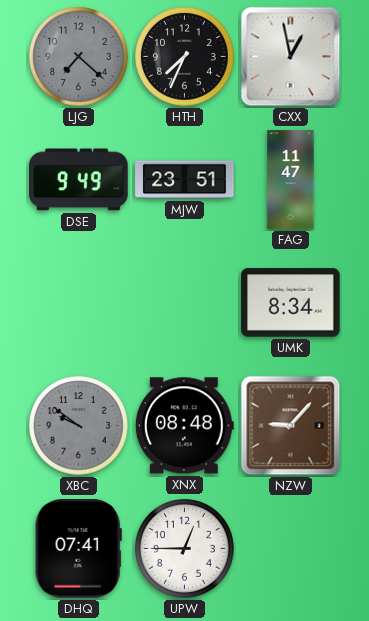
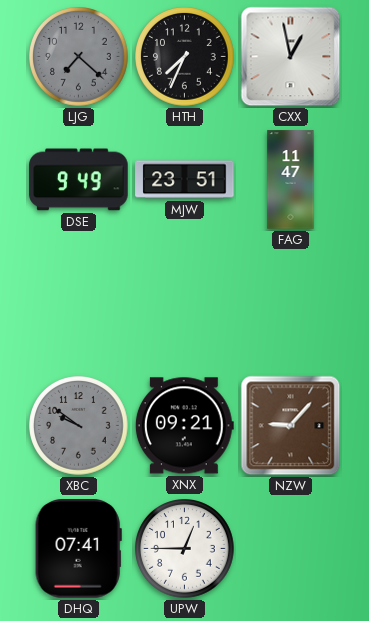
UMK: 8:34 -> none
XNX: 08:48 -> 09:21
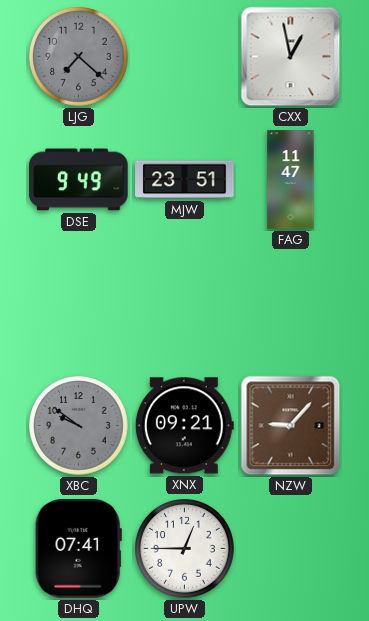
HTH: 7:34 -> none
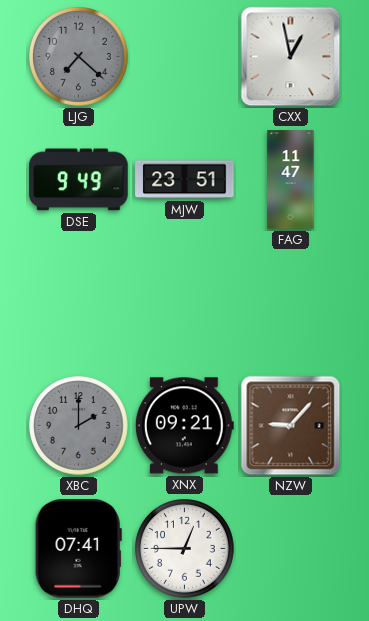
XBC: 9:51 -> 2:00
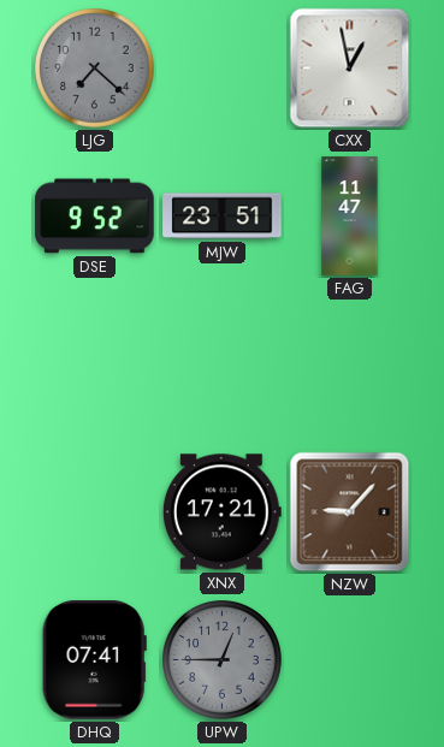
DSE: 9:49 -> 9:52
XBC: 2:00 -> none
XNX: 09:21 -> 17:21
UPW dial: white -> grey
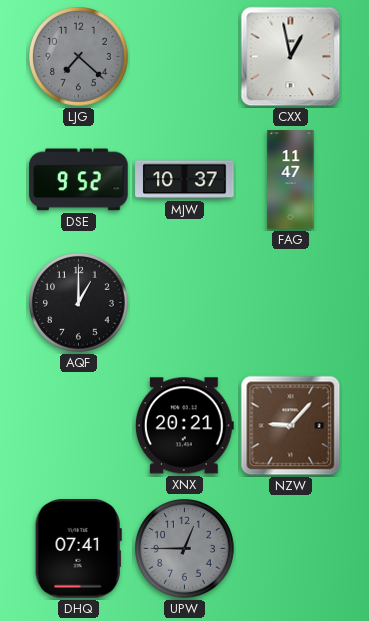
MJW: 23:51 -> 10:37
AQF: none -> 1:00
XNX: 17:21 -> 20:21
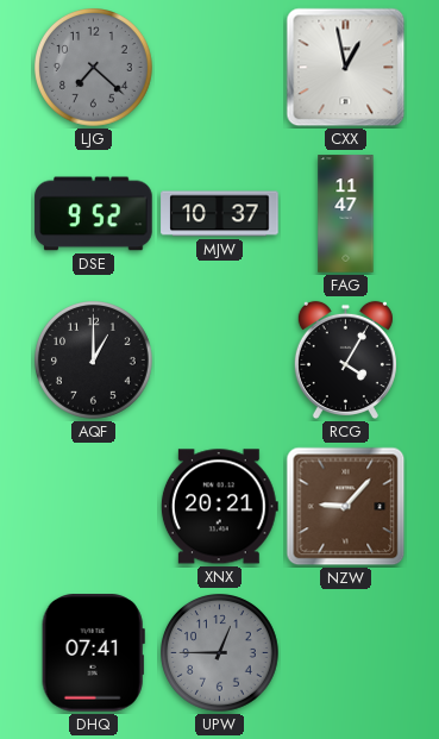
RCG: none -> 4:05
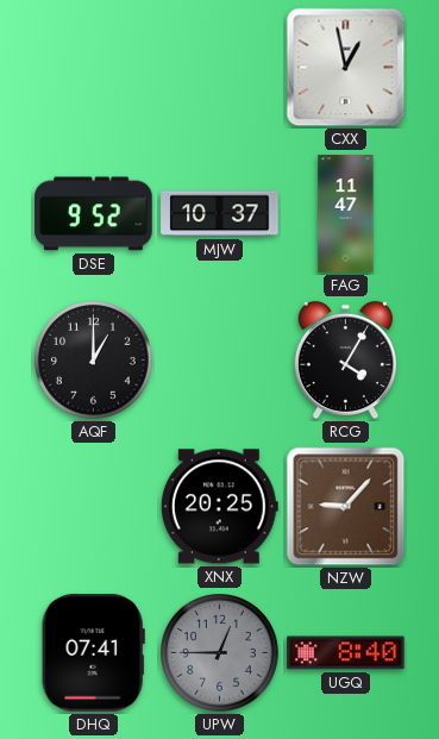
LJG: 7:22 -> none
XNX: 20:21 -> 20:25
UGQ: none -> 8:40
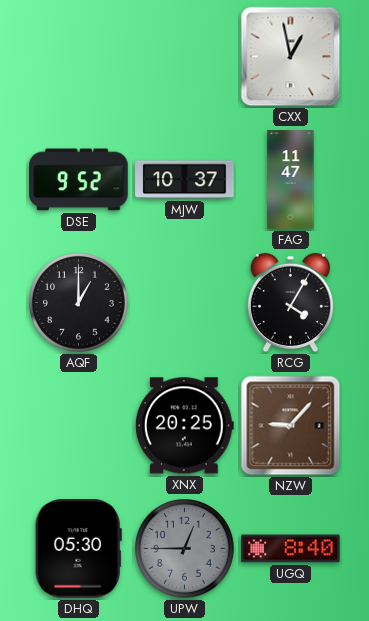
DHQ: 07:41 -> 05:30
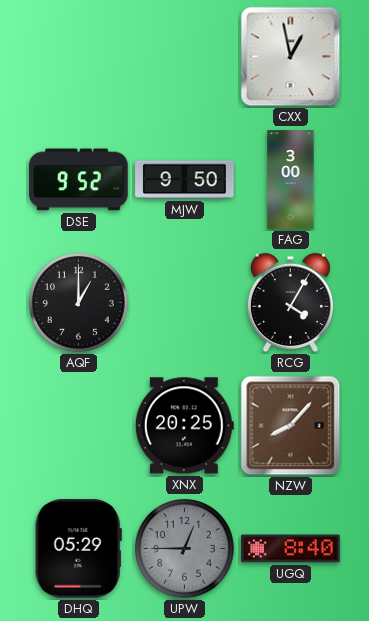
MJW: 10:37 -> 9:50
FAG: 11:47 -> 3:00
NZW: 9:07 -> 8:07
DHQ: 05:30 -> 05:29
